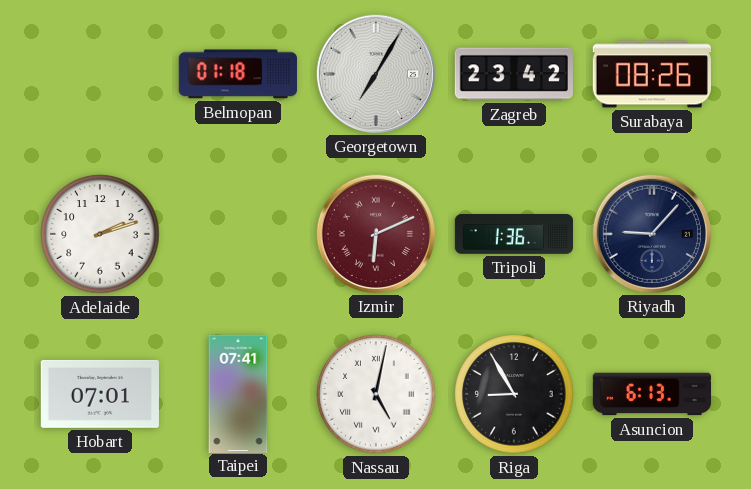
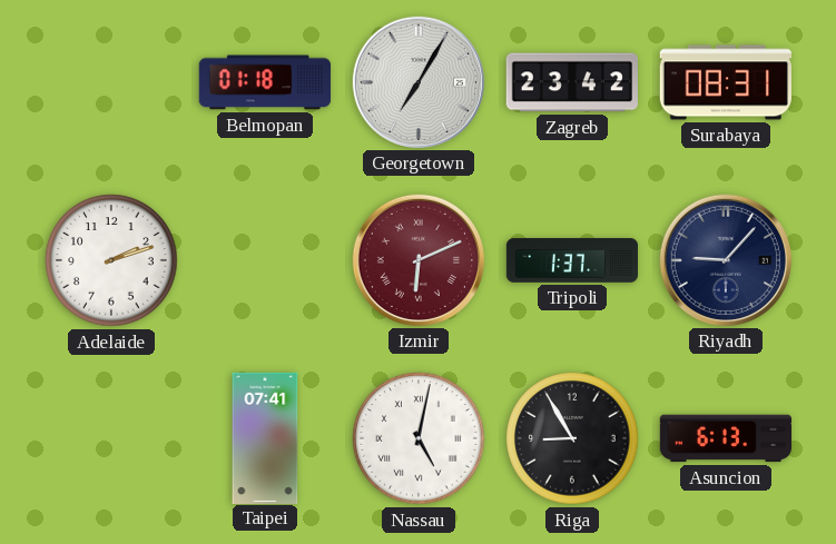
Surabaya: 08:26 -> 08:31
Tripoli: 1:36 -> 1:37
Hobart: 07:01 -> none
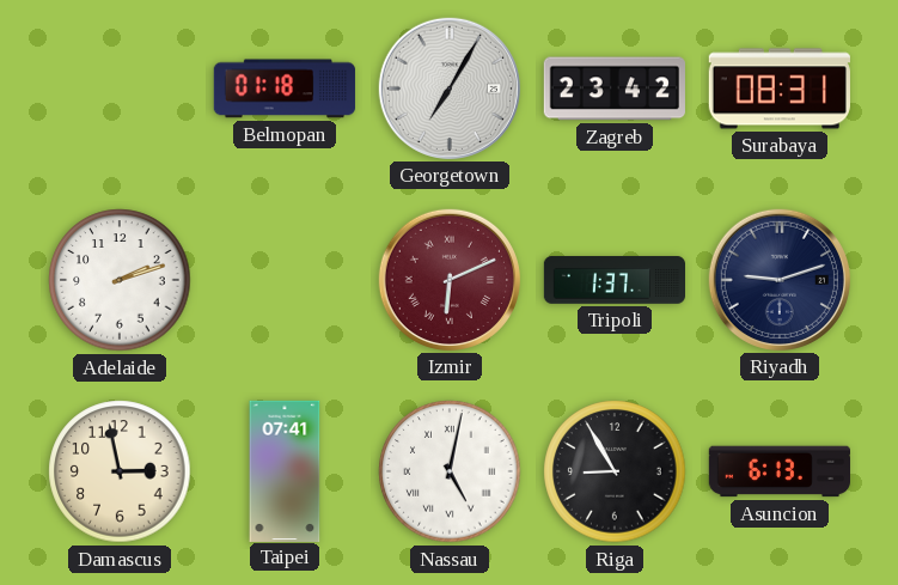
Riyadh: 9:07 -> 9:12
Damascus: none -> 2:58
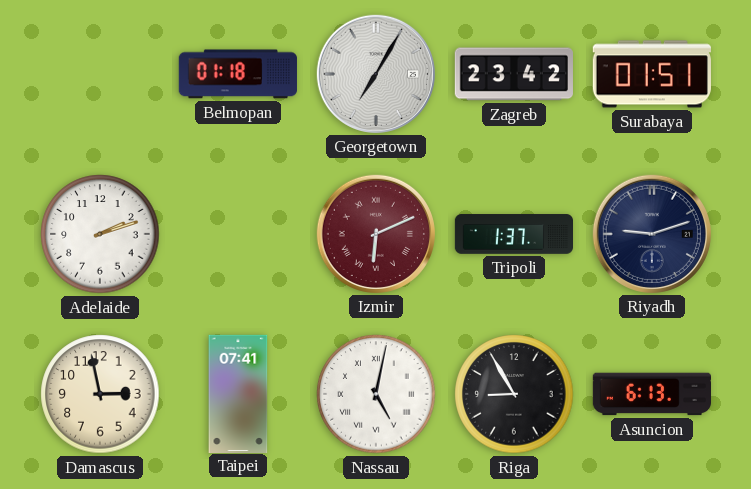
Surabaya: 08:31 -> 01:51
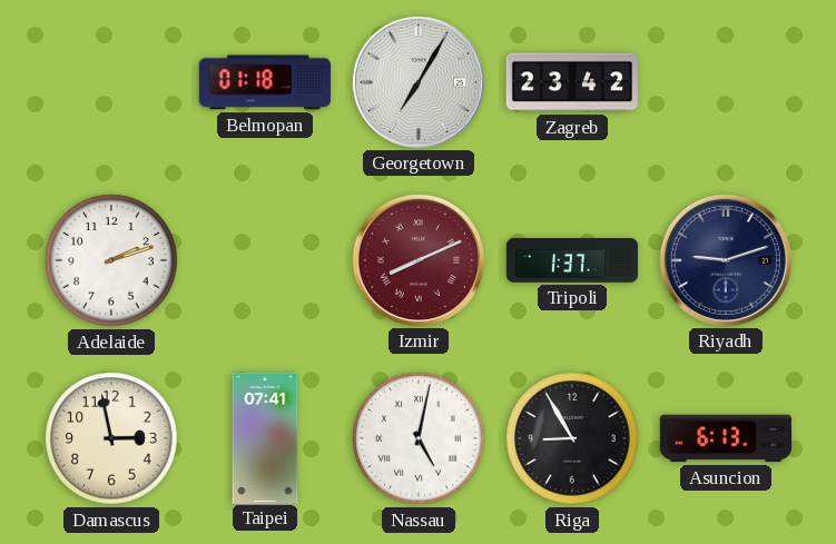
Surabaya: 01:51 -> none
Izmir: 6:11 -> 8:11
